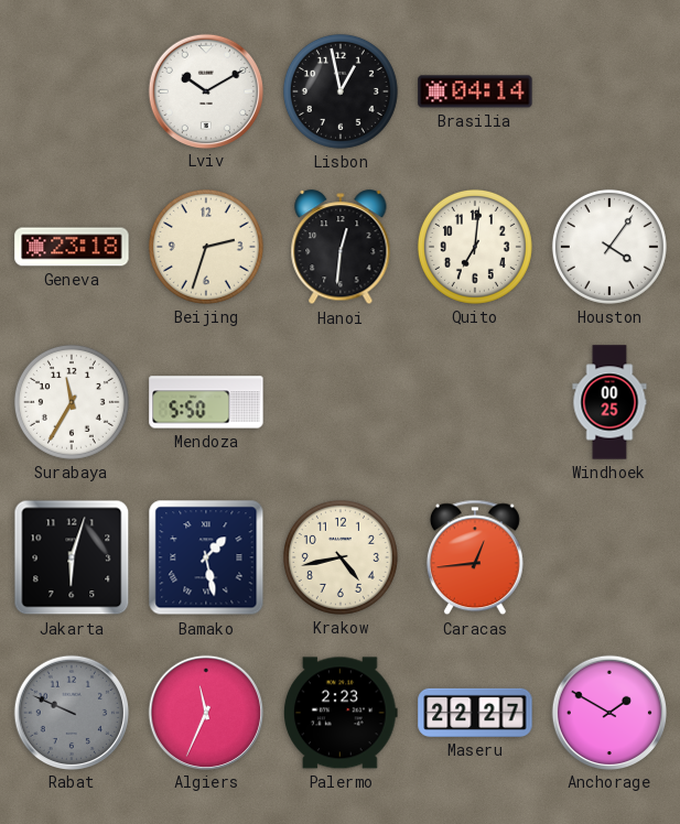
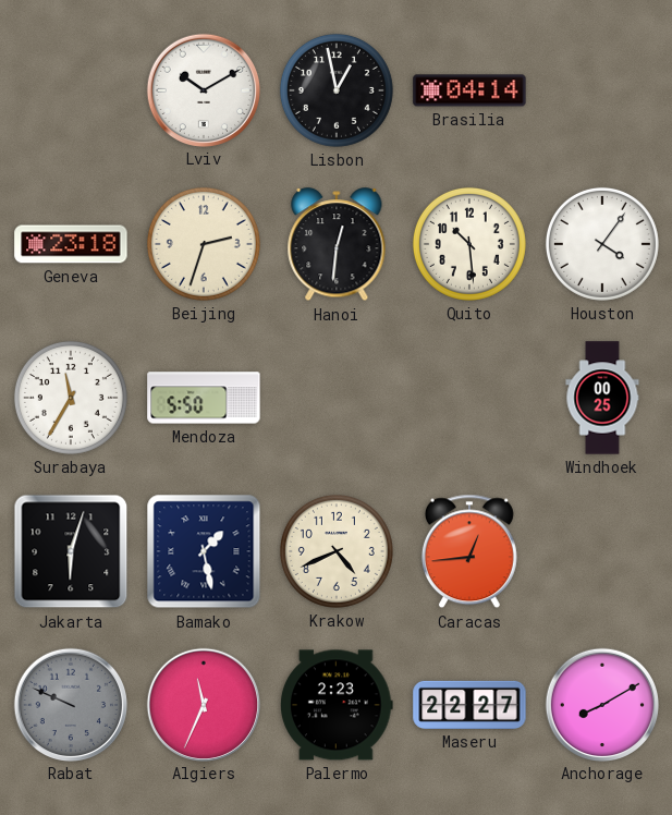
Quito: 7:01 -> 10:29
Krakow: 4:43 -> 4:41
Anchorage: 1:50 -> 8:10
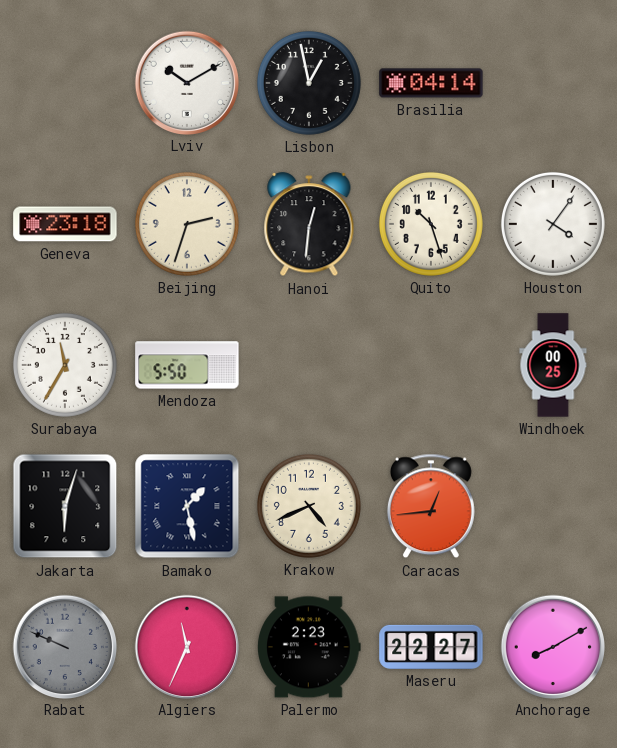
Quito: 10:29 -> 10:27
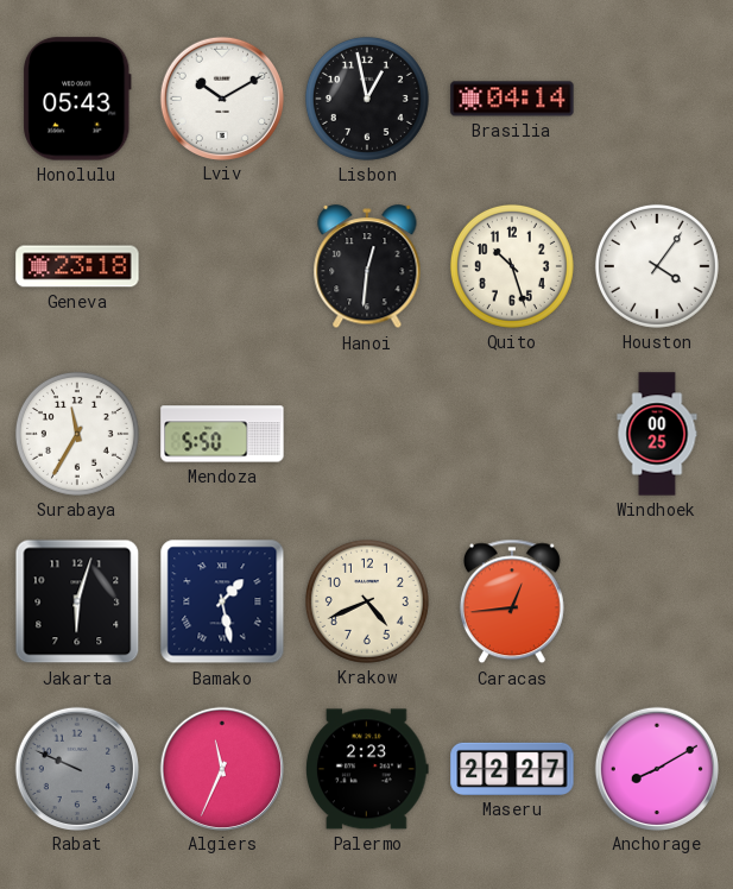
Honolulu: none -> 05:43
Beijing: 2:33 -> none
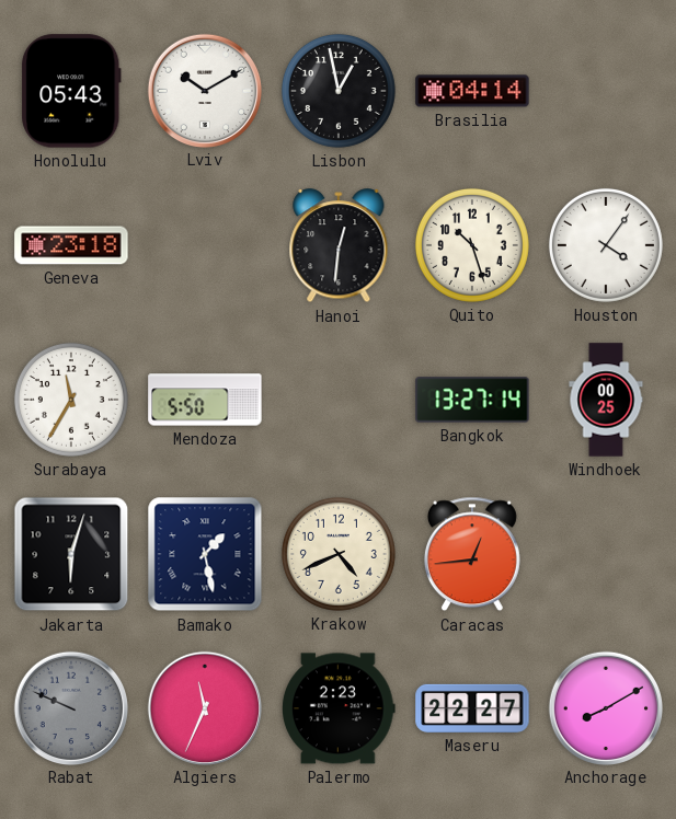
Bangkok: none -> 13:27
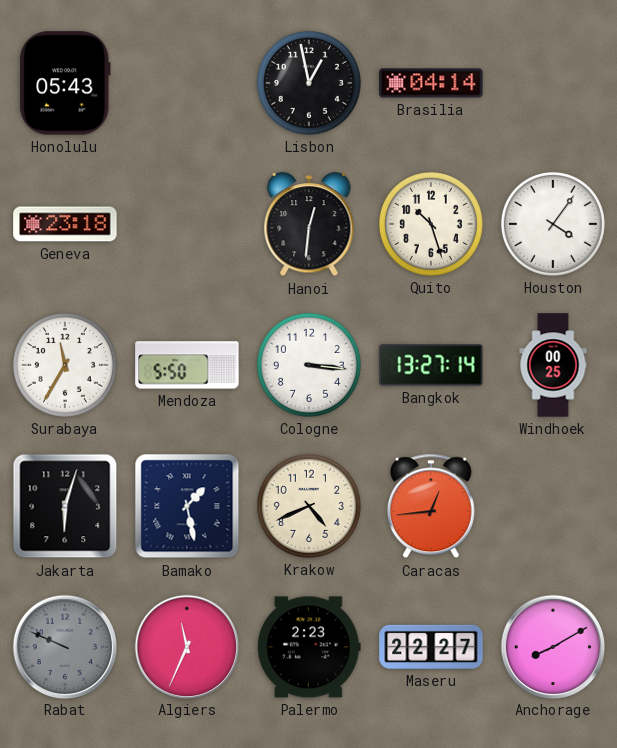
Lviv: 10:10 -> none
Cologne: none -> 3:16
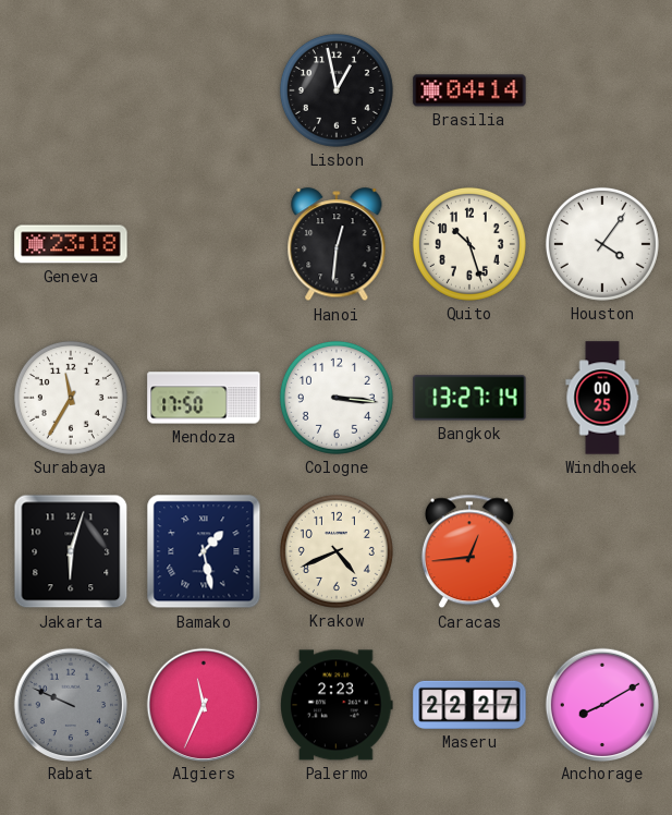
Honolulu: 05:43 -> none
Mendoza: 5:50 -> 17:50
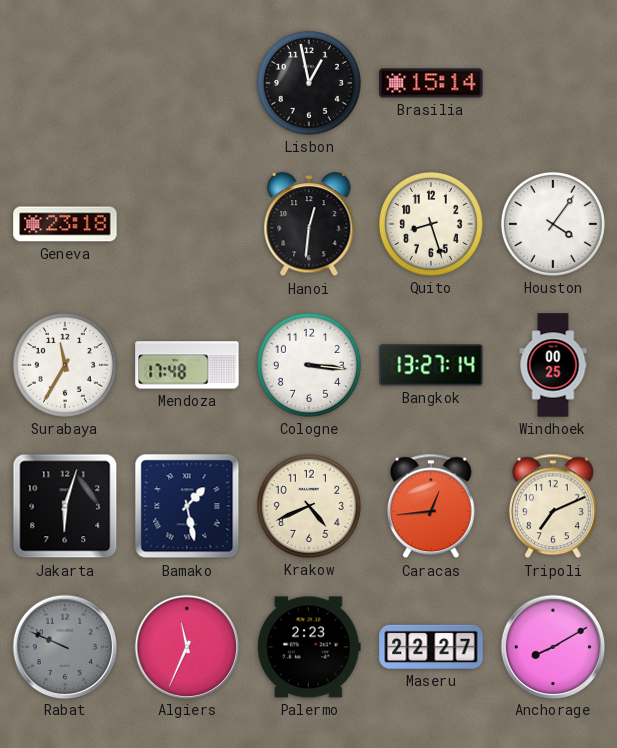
Brasilia: 04:14 -> 15:14
Quito: 10:27 -> 8:27
Mendoza: 17:50 -> 17:48
Tripoli: none -> 7:11
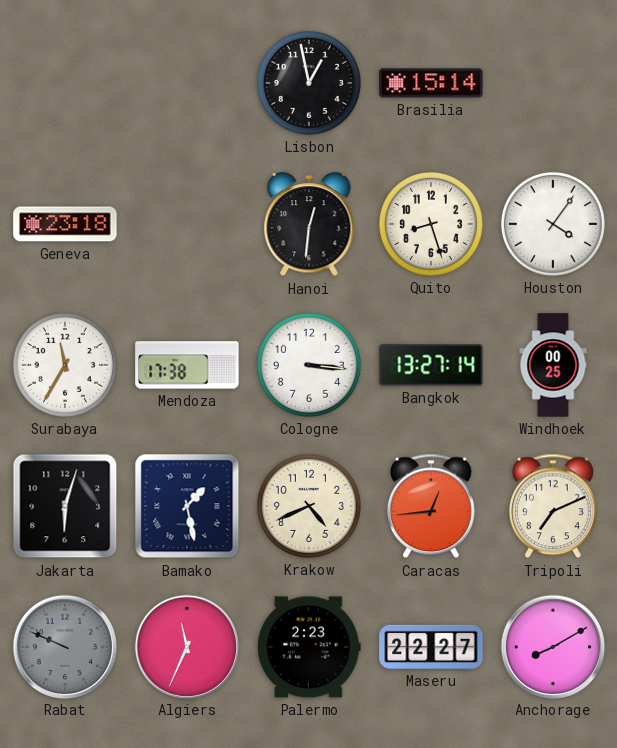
Mendoza: 17:48 -> 17:38
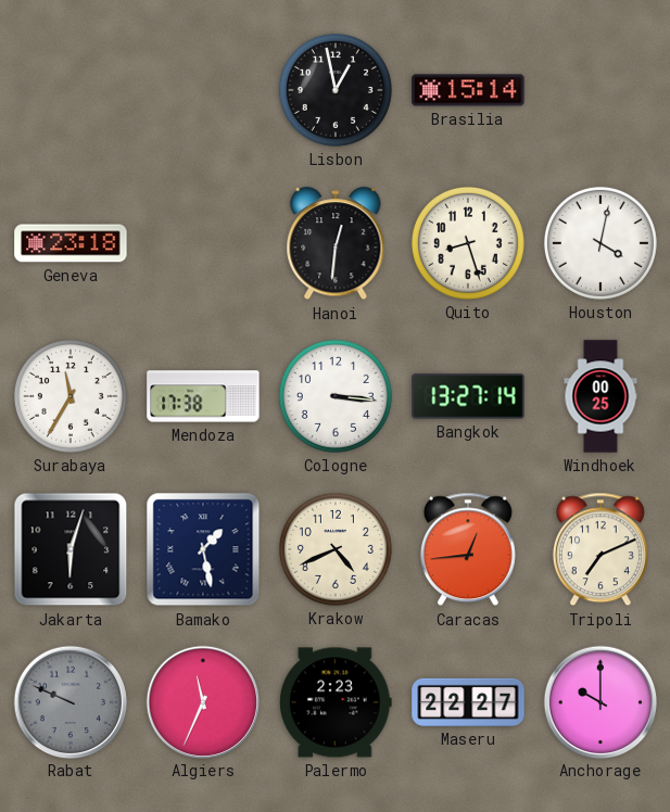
Houston: 4:06 -> 4:02
Anchorage: 8:10 -> 10:00
